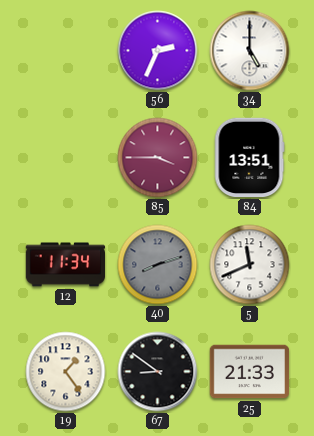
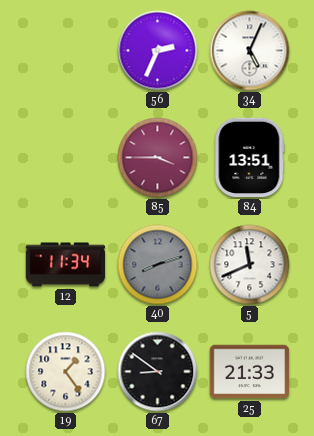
34: 5:00 -> 5:04
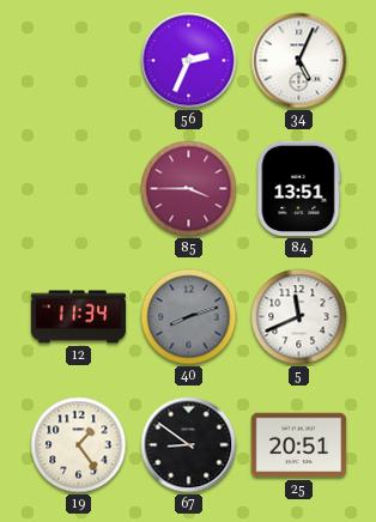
25: 21:33 -> 20:51
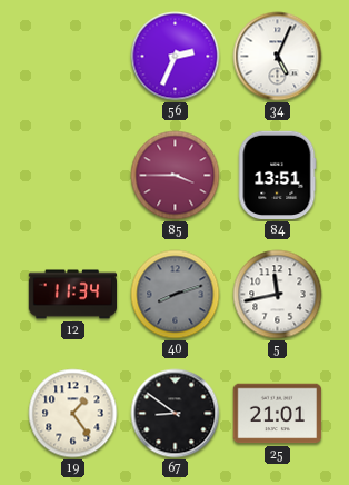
5: 11:41 -> 11:43
25: 20:51 -> 21:01
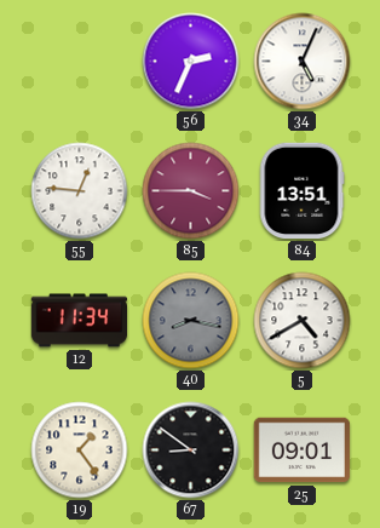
55: none -> 12:46
40: 8:12 -> 8:17
5: 11:43 -> 4:40
25: 21:01 -> 09:01
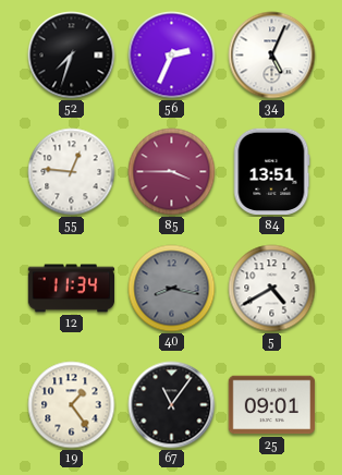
52: none -> 7:33
67: 8:51 -> 11:06
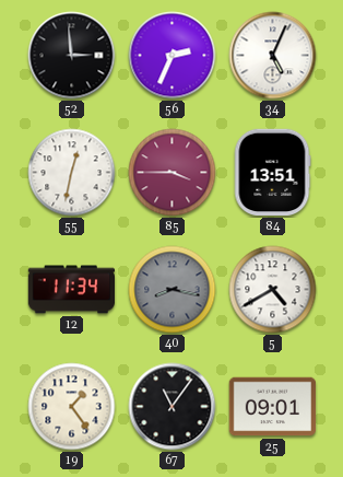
52: 7:33 -> 2:59
55: 12:46 -> 12:32
